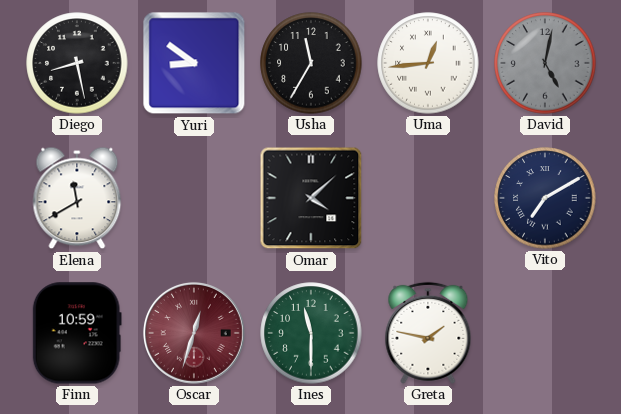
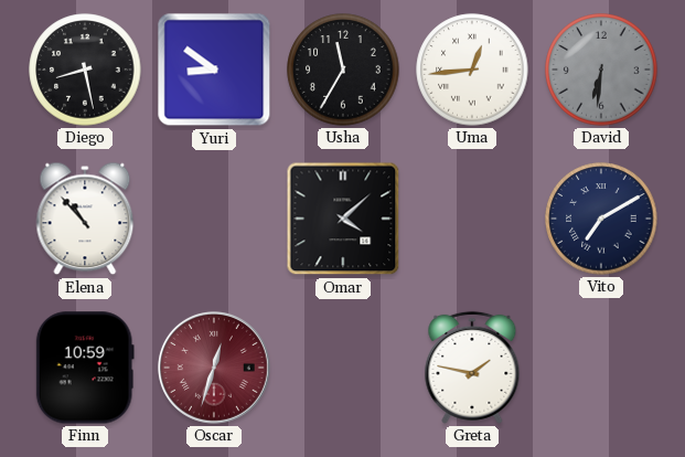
David: 5:02 -> 6:31
Elena: 11:40 -> 10:53
Ines: 11:30 -> none
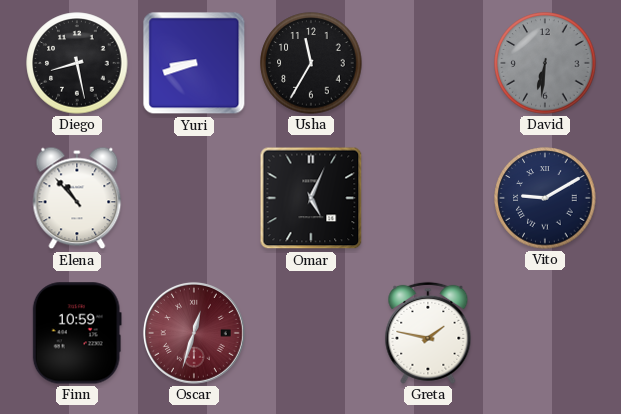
Yuri: 8:51 -> 8:42
Uma: 12:44 -> none
Omar: 4:08 -> 5:04
Vito: 7:10 -> 9:10
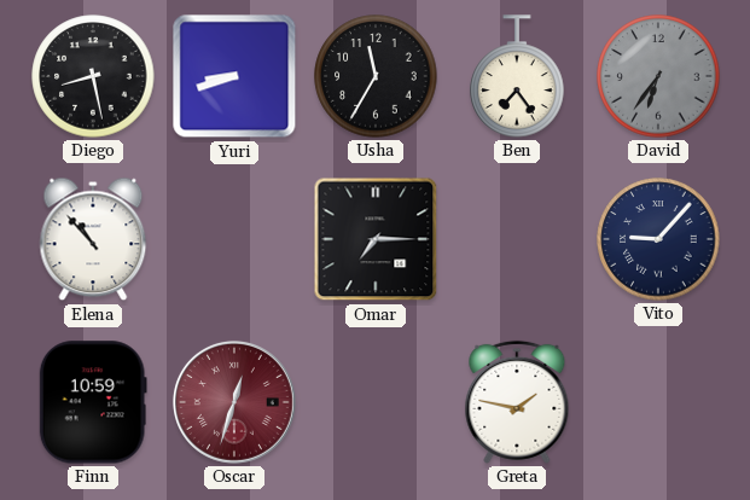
Ben: none -> 7:24
David: 6:31 -> 6:36
Omar: 5:04 -> 7:15
Vito: 9:10 -> 9:07
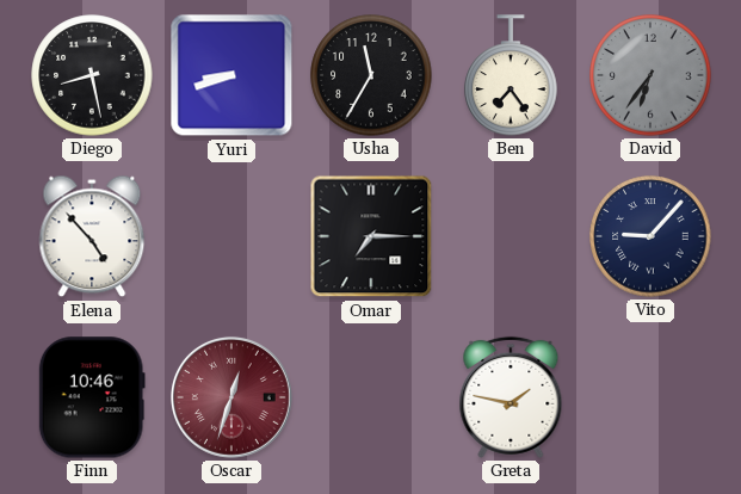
Elena: 10:53 -> 4:53
Finn: 10:59 -> 10:46
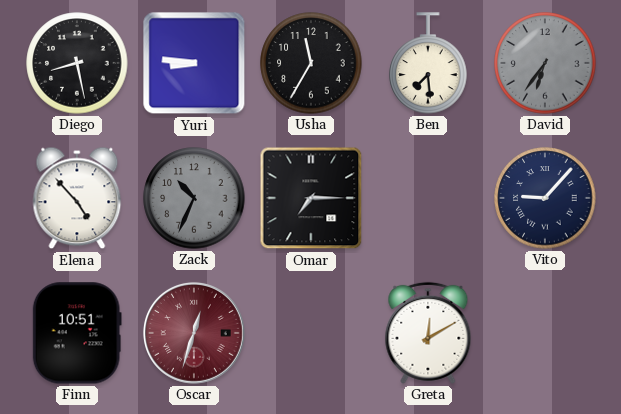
Yuri: 8:42 -> 8:46
Ben: 7:24 -> 7:29
Zack: none -> 10:34
Finn: 10:46 -> 10:51
Greta: 1:47 -> 12:10
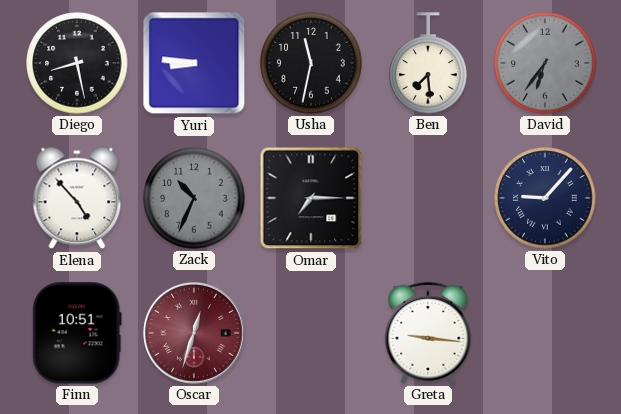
Usha: 11:35 -> 11:32
Greta: 12:10 -> 9:16
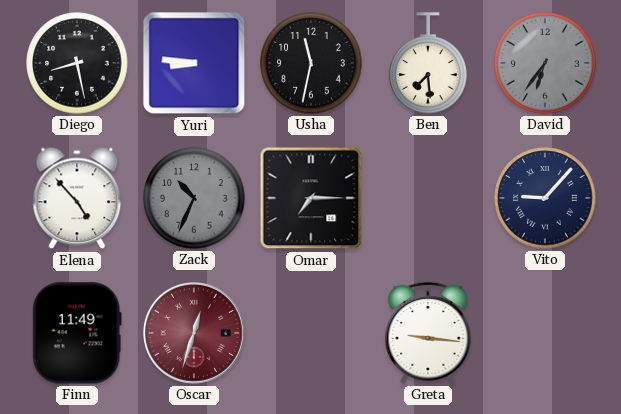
Finn: 10:51 -> 11:49
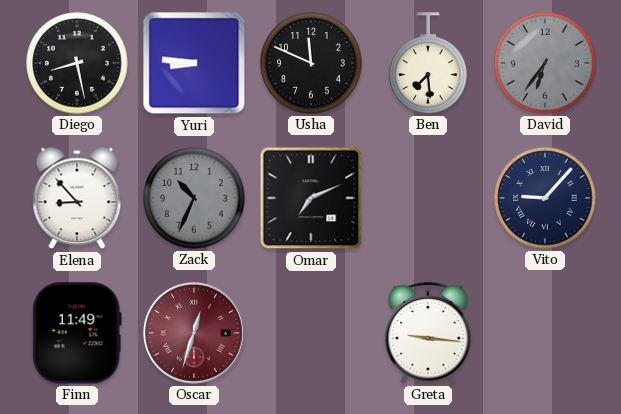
Usha: 11:32 -> 11:49
Elena: 4:53 -> 8:53
Omar: 7:15 -> 7:11
